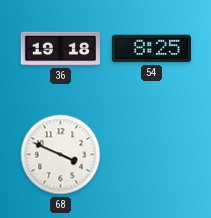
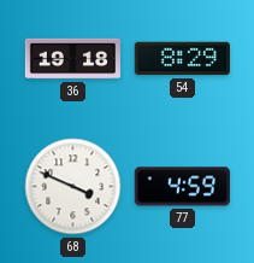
54: 8:25 -> 8:29
77: none -> 4:59
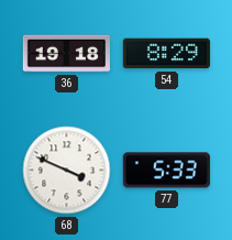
77: 4:59 -> 5:33
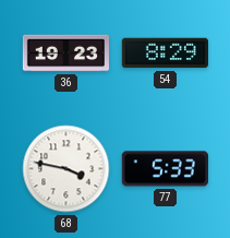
36: 19:18 -> 19:23
68: 3:49 -> 3:47
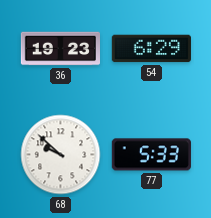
54: 8:29 -> 6:29
68: 3:47 -> 9:52
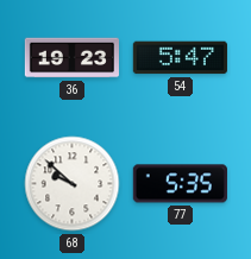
54: 6:29 -> 5:47
77: 5:33 -> 5:35
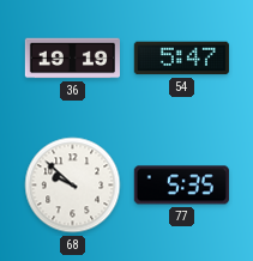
36: 19:23 -> 19:19
